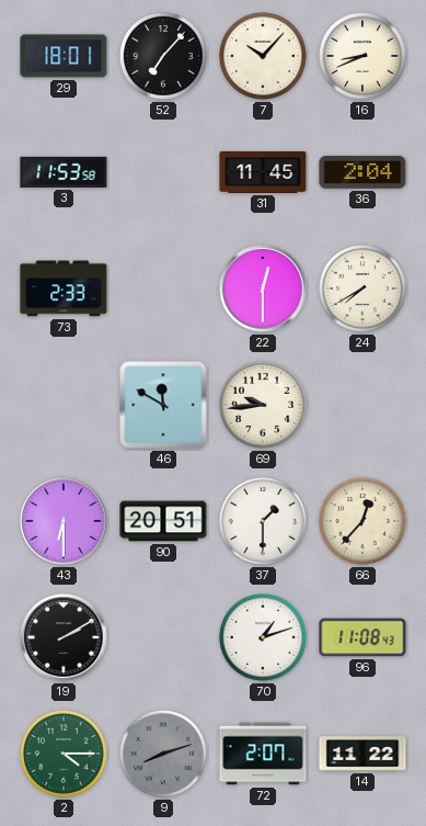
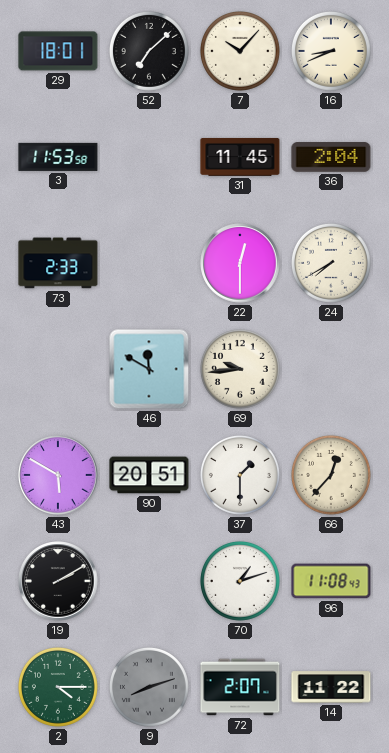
52: 7:07 -> 7:08
43: 6:30 -> 5:50
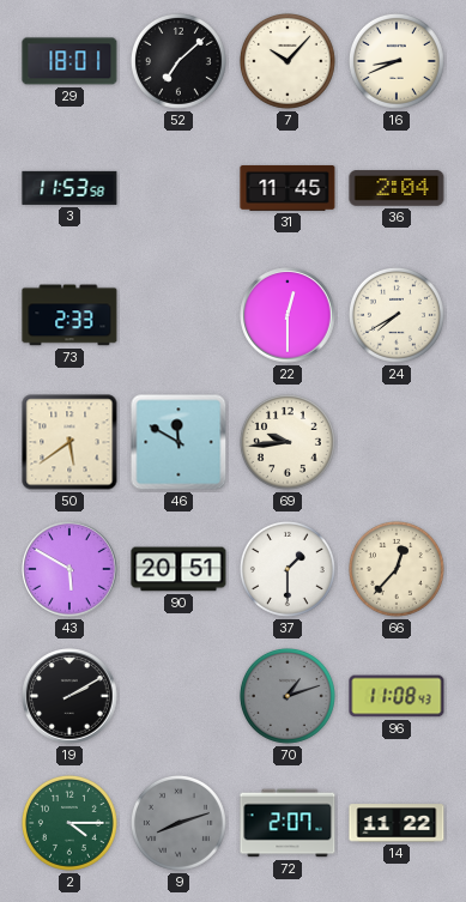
50: none -> 5:39
70 dial: white -> grey
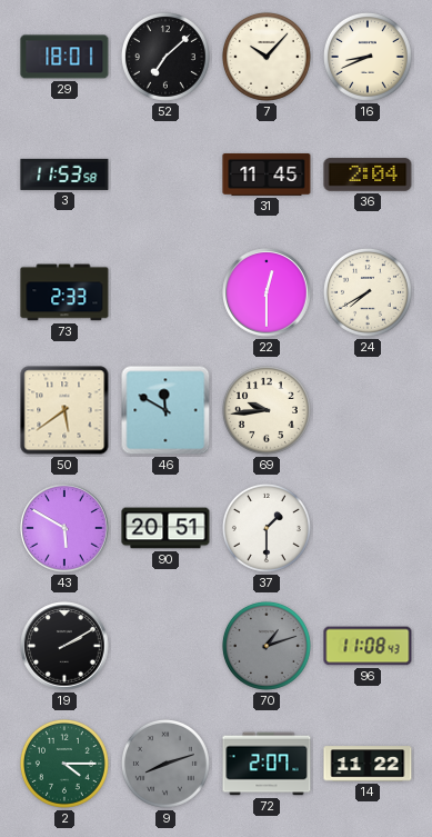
66: 12:37 -> none
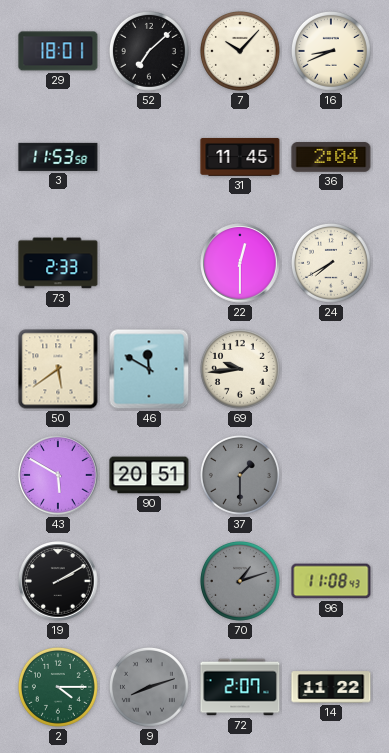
37 dial: white -> grey
